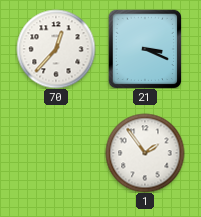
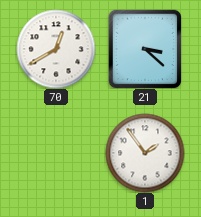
70: 12:37 -> 12:40
21: 3:19 -> 3:22
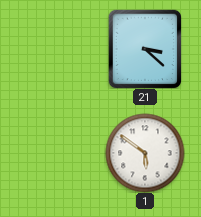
70: 12:40 -> none
1: 1:54 -> 5:51
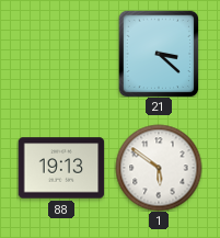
88: none -> 19:13
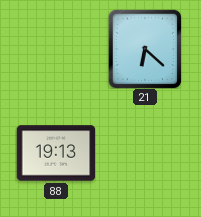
21: 3:22 -> 6:22
1: 5:51 -> none
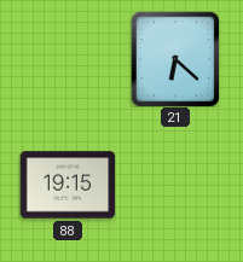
88: 19:13 -> 19:15
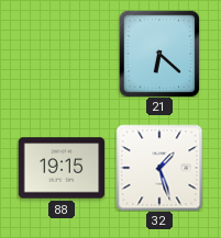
32: none -> 1:27
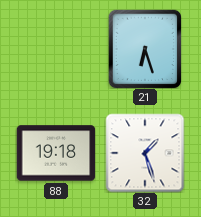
21: 6:22 -> 6:27
88: 19:15 -> 19:18
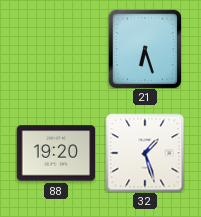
88: 19:18 -> 19:20
